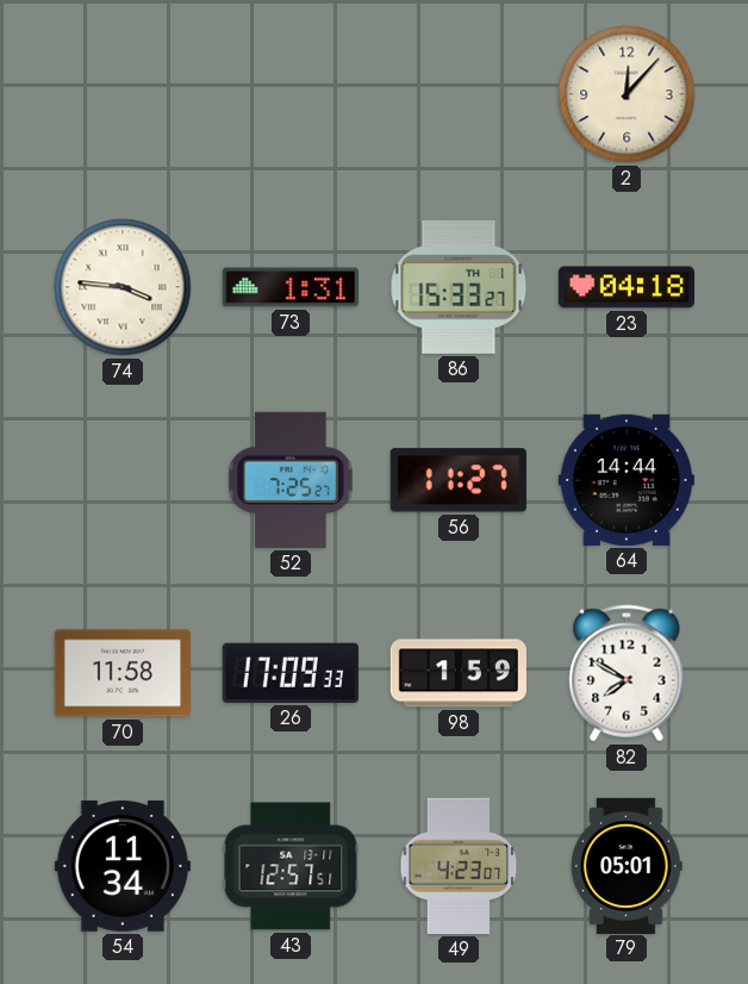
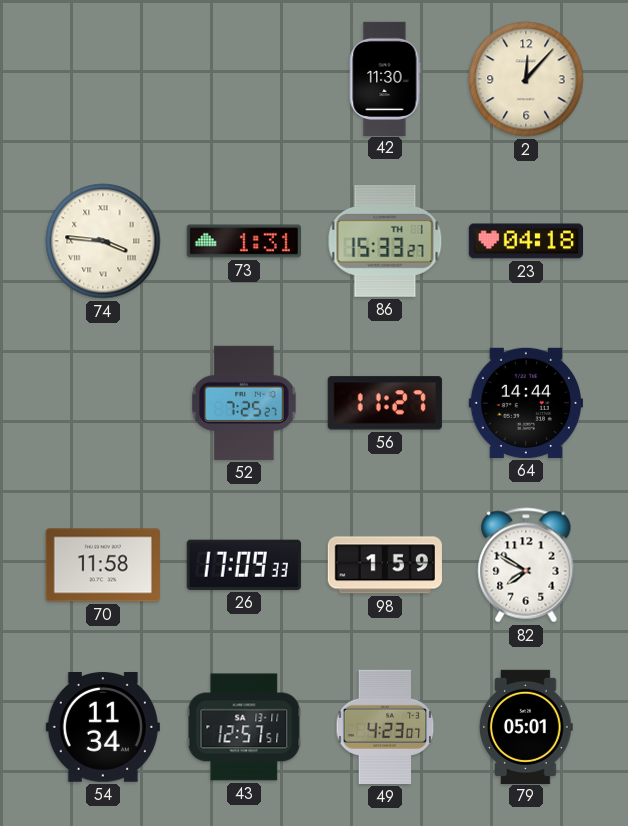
42: none -> 11:30
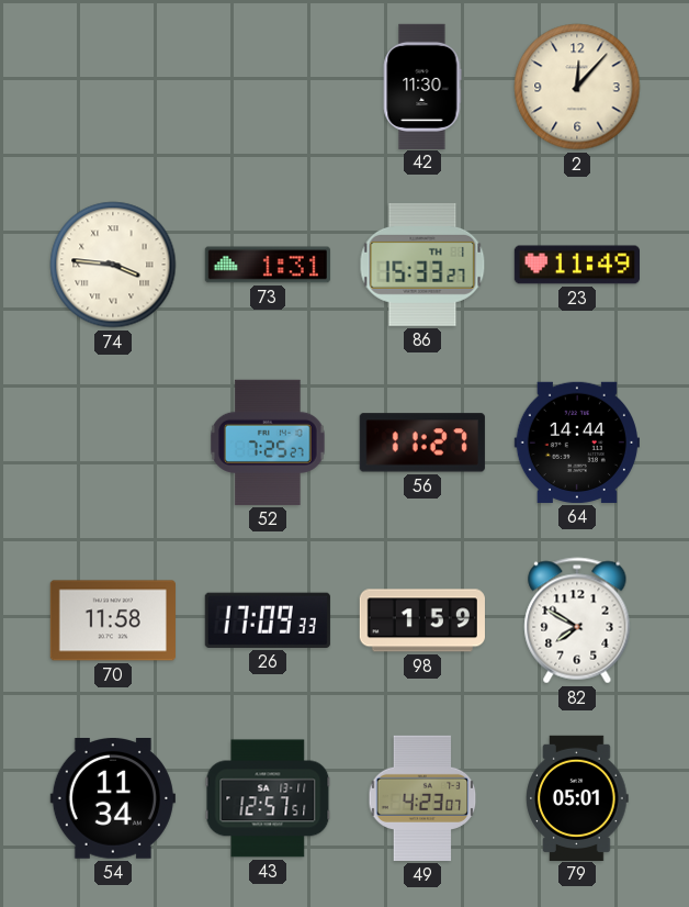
23: 04:18 -> 11:49
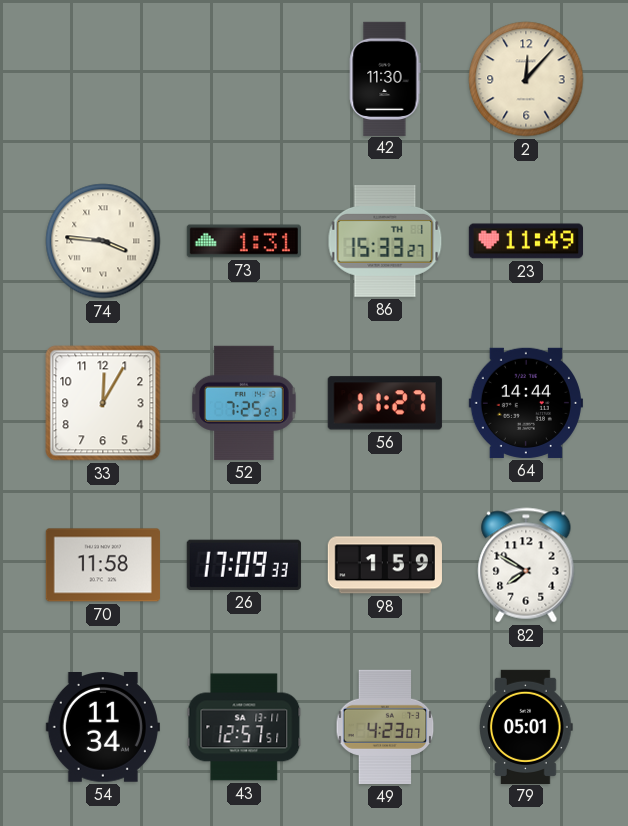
33: none -> 12:05
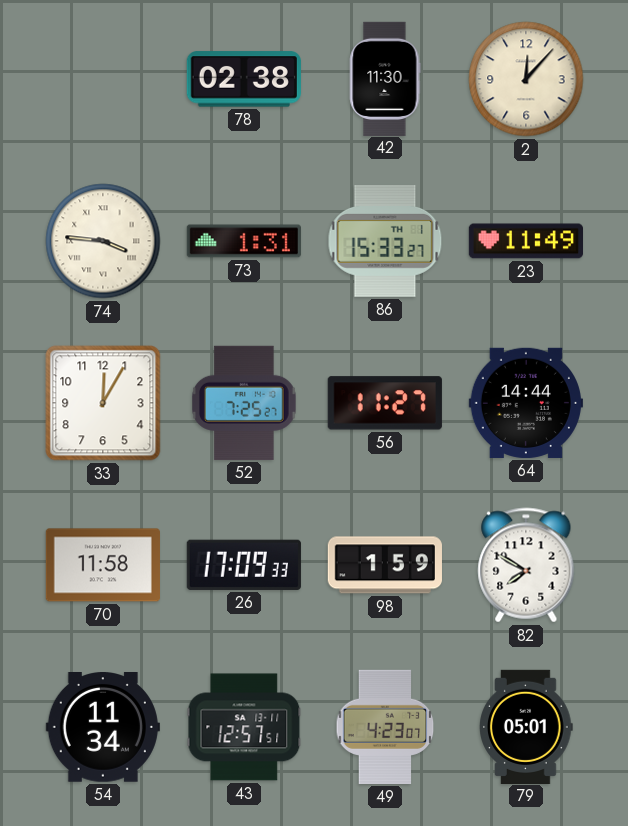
78: none -> 02:38
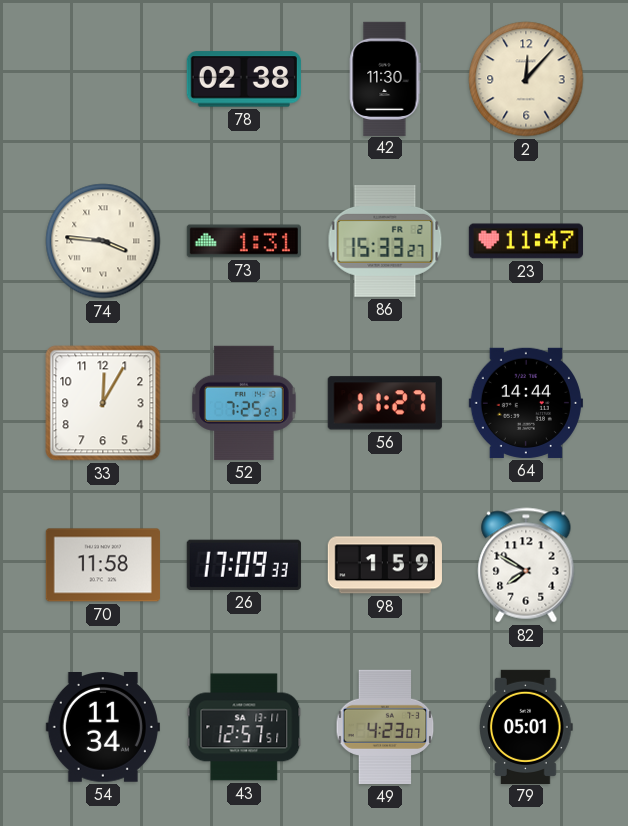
86 date: TH 1 -> FR 2
23: 11:49 -> 11:47
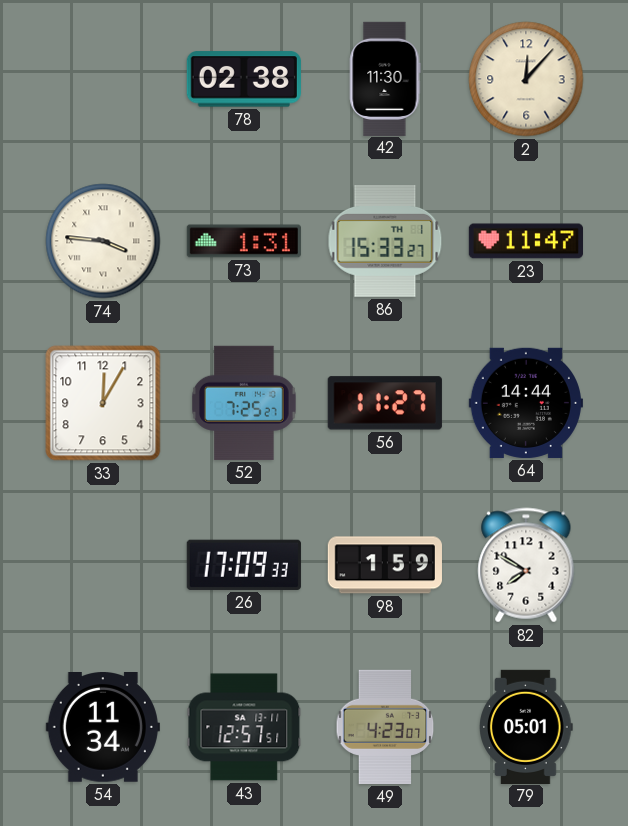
86 date: FR 2 -> TH 1
70: 11:58 -> none
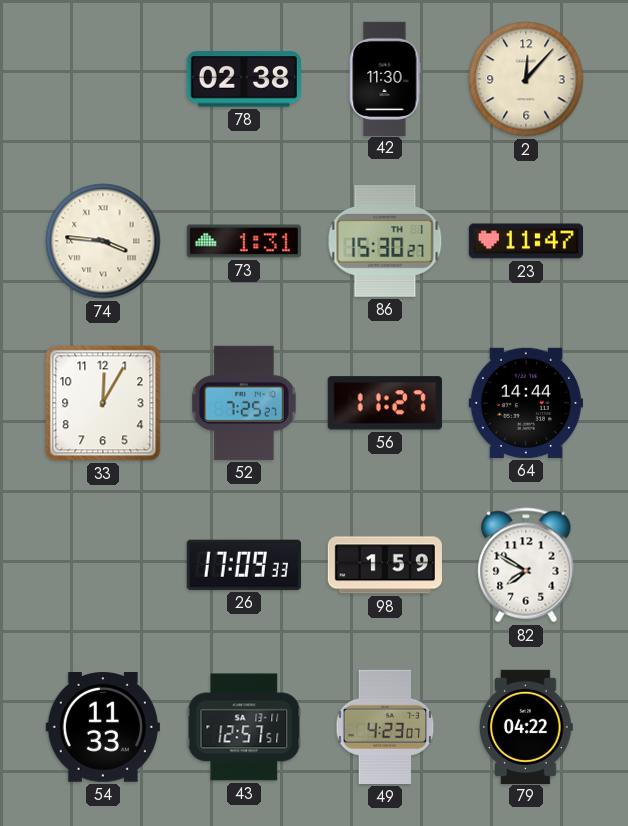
86: 15:33 -> 15:30
54: 11:34 -> 11:33
79: 05:01 -> 04:22
